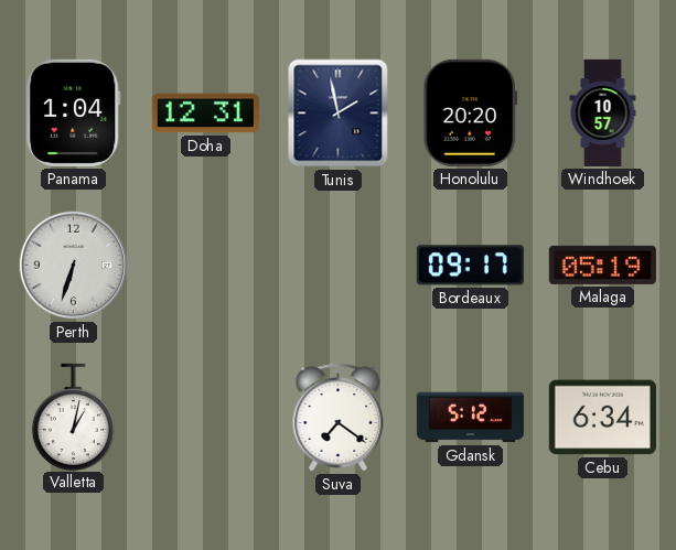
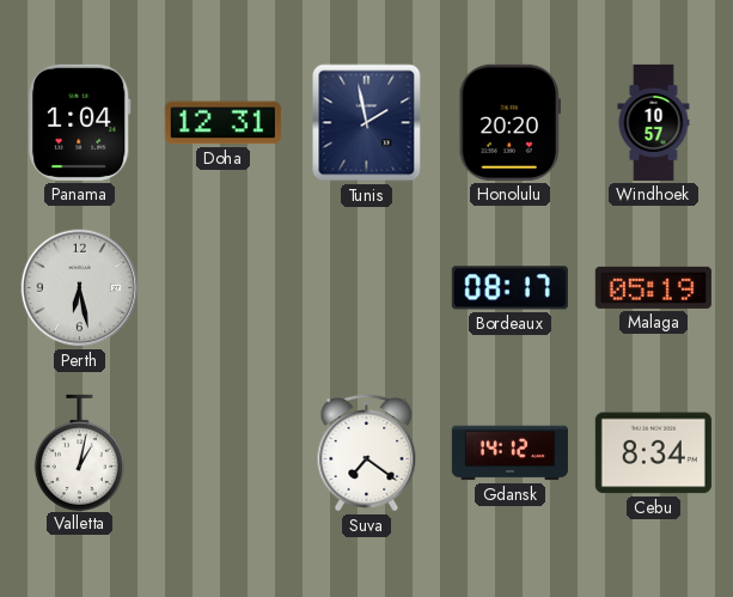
Perth: 6:33 -> 6:28
Bordeaux: 09:17 -> 08:17
Gdansk: 5:12 -> 14:12
Cebu: 6:34 -> 8:34
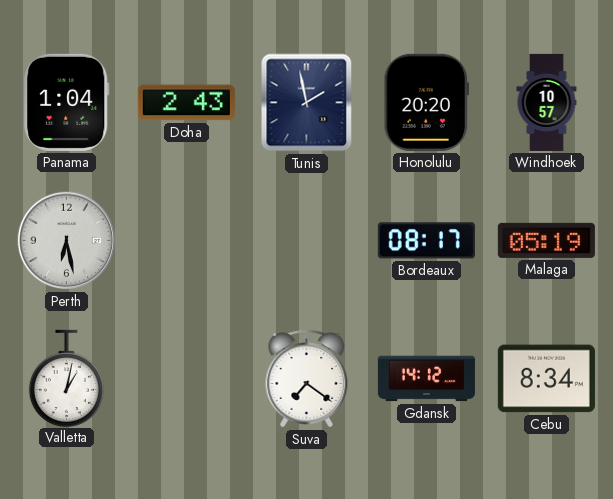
Doha: 12:31 -> 2:43
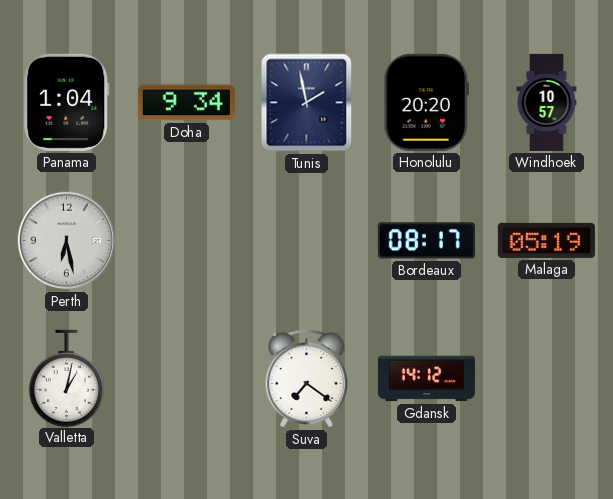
Doha: 2:43 -> 9:34
Cebu: 8:34 -> none
